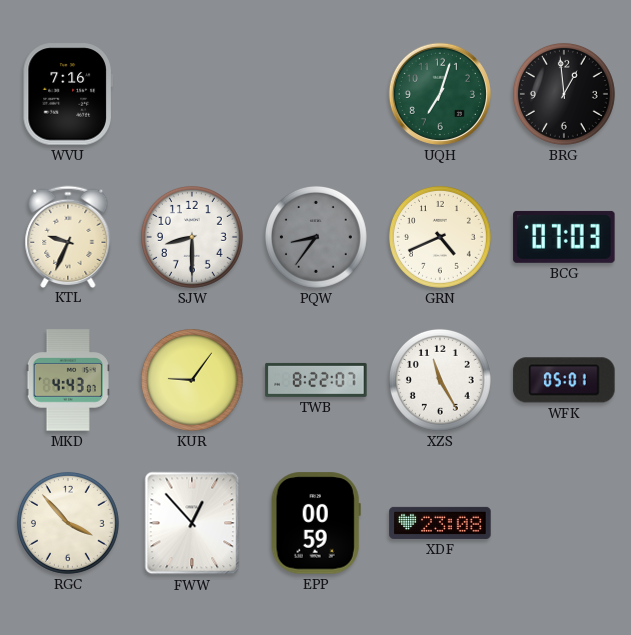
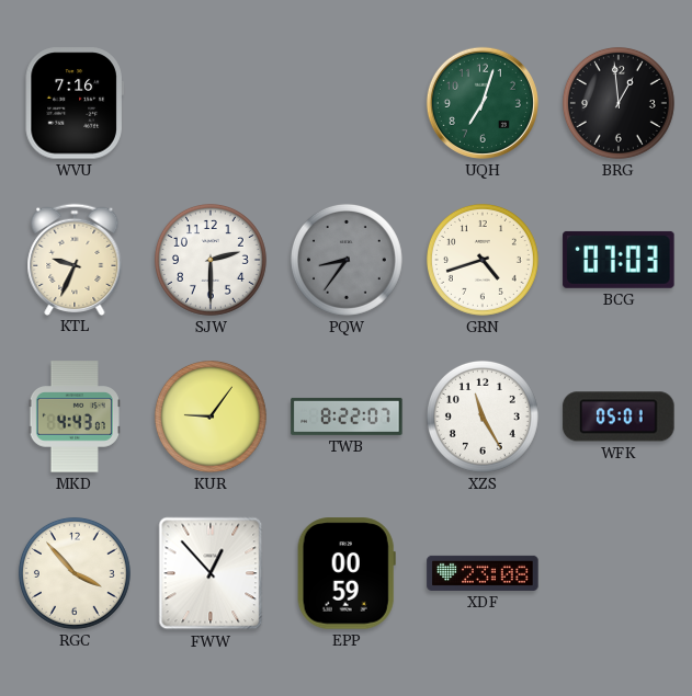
SJW: 8:30 -> 2:30
GRN: 4:41 -> 4:42
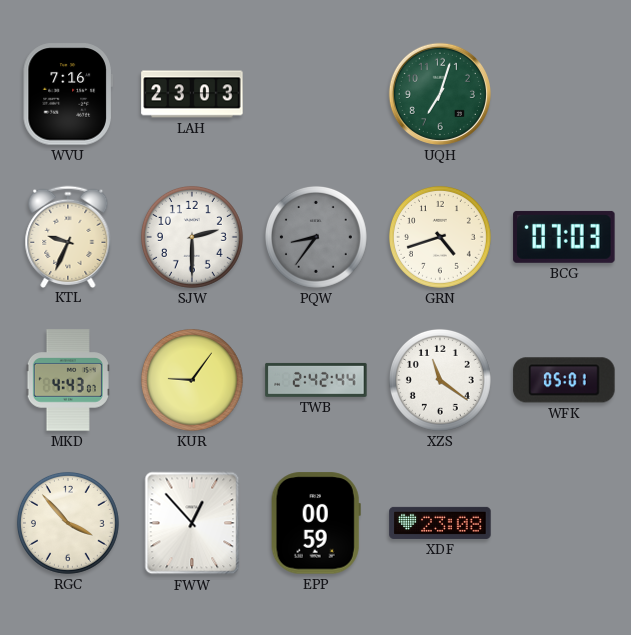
LAH: none -> 23:03
BRG: 12:59 -> none
TWB: 8:22 -> 2:42
XZS: 11:25 -> 11:21
